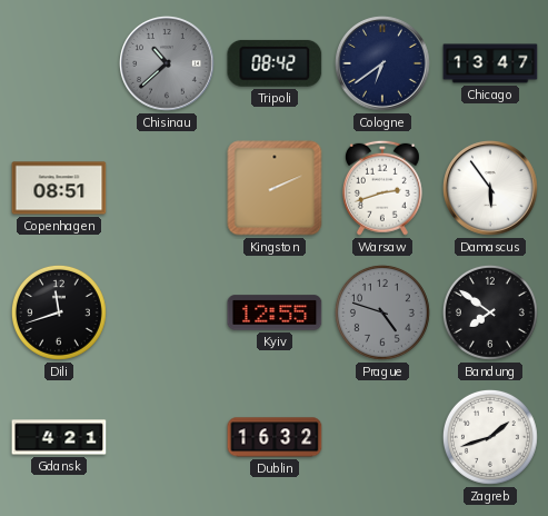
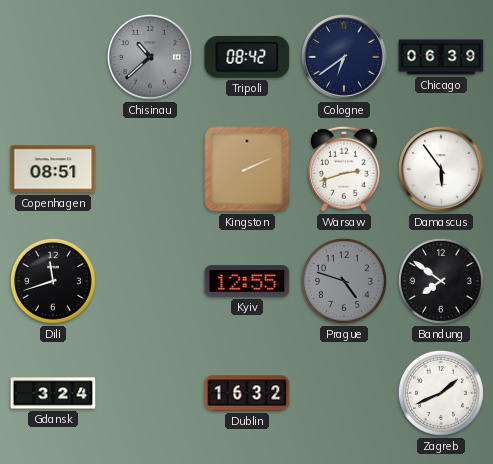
Chicago: 13:47 -> 06:39
Gdansk: 4:21 -> 3:24
Zagreb: 1:42 -> 1:41
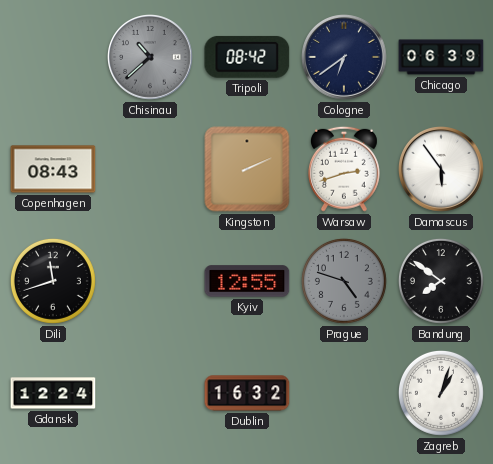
Copenhagen: 08:51 -> 08:43
Gdansk: 3:24 -> 12:24
Zagreb: 1:41 -> 1:03
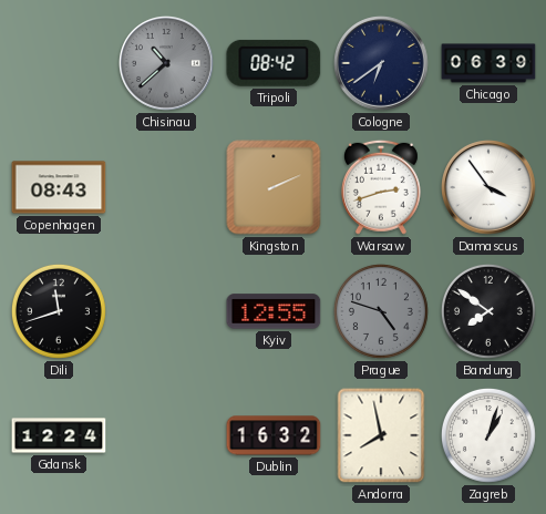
Damascus: 5:54 -> 3:54
Andorra: none -> 7:58
